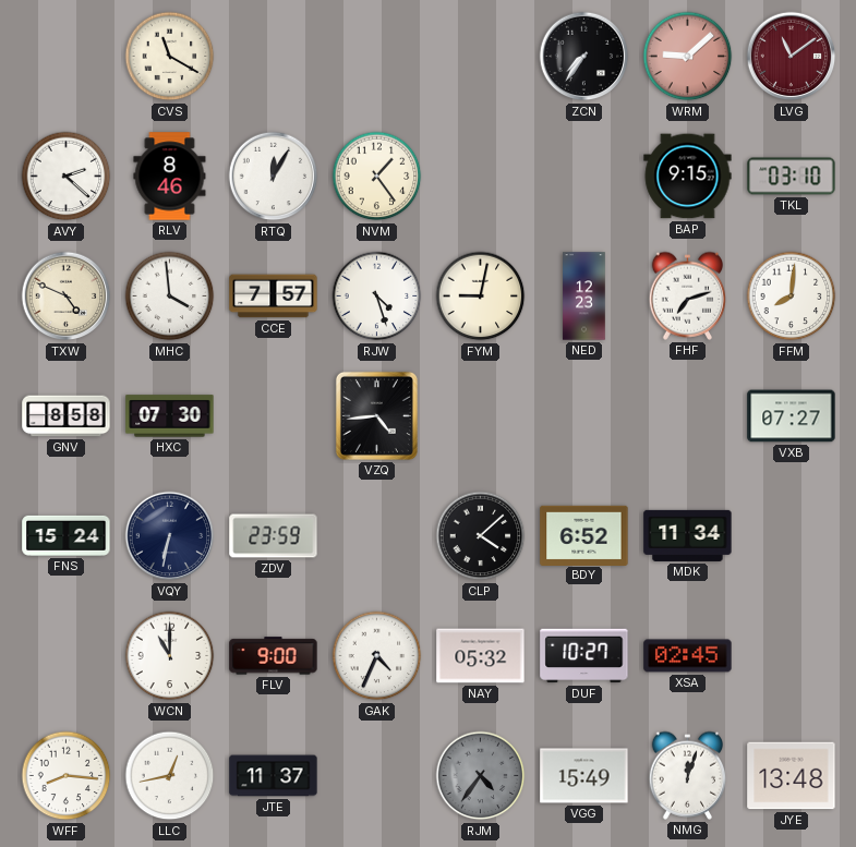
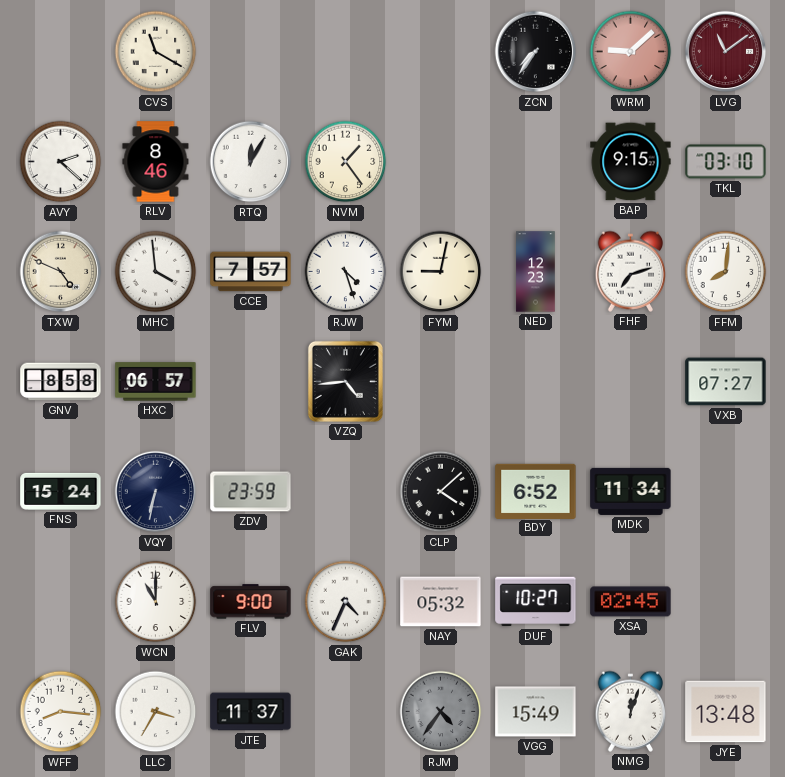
HXC: 07:30 -> 06:57
LLC: 12:43 -> 3:35
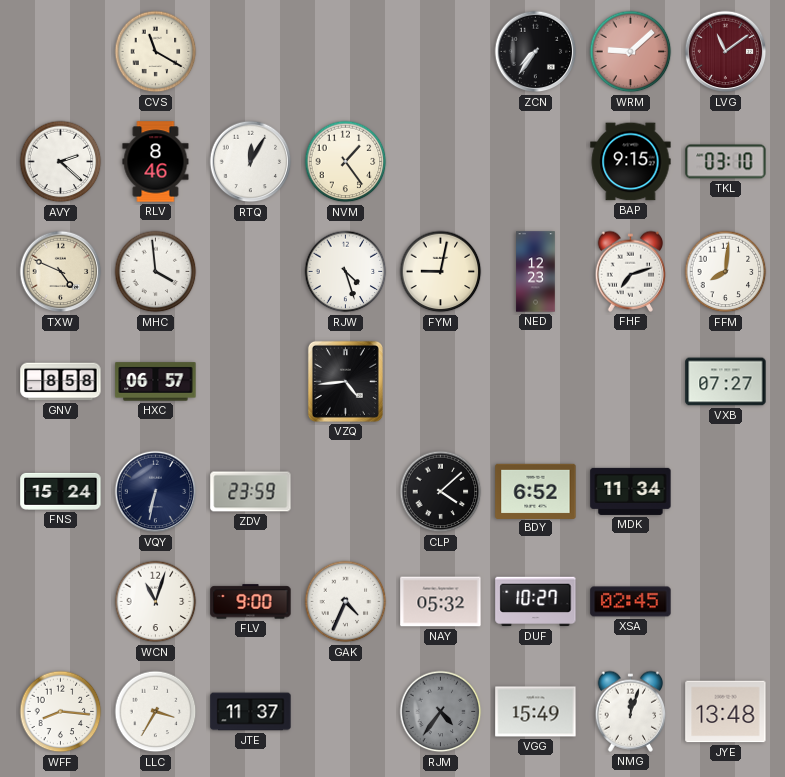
CCE: 7:57 -> none
WCN: 11:00 -> 11:03
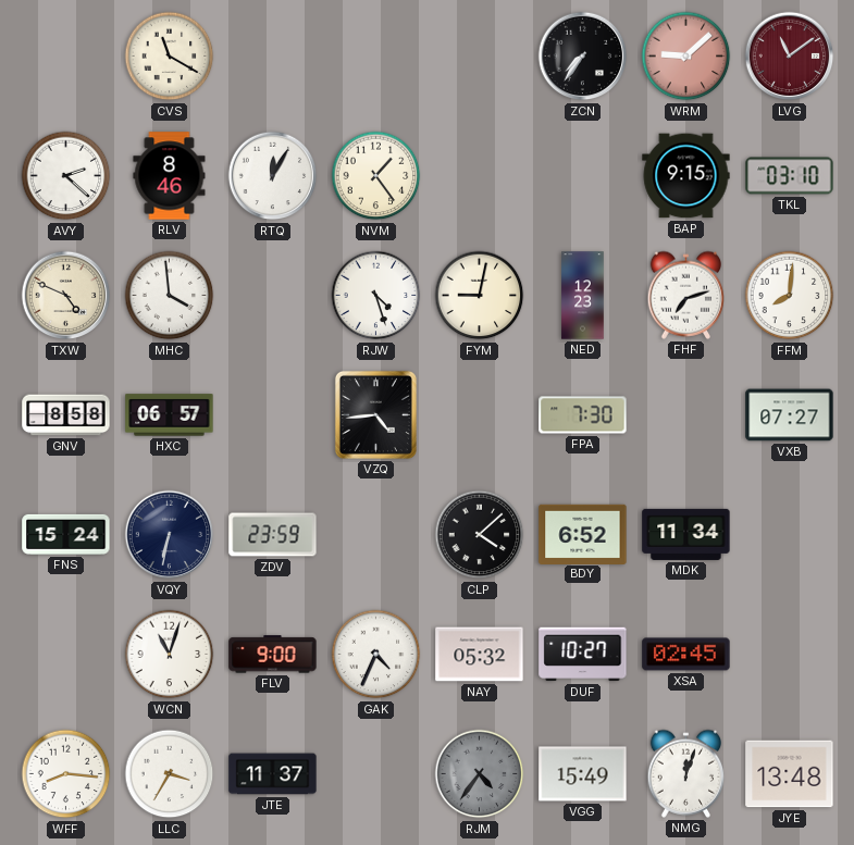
FPA: none -> 7:30
